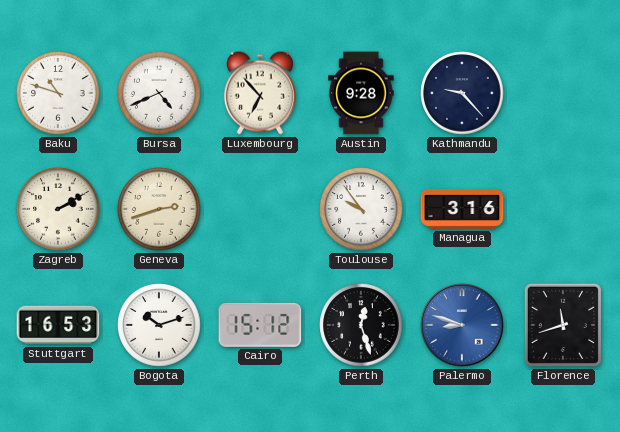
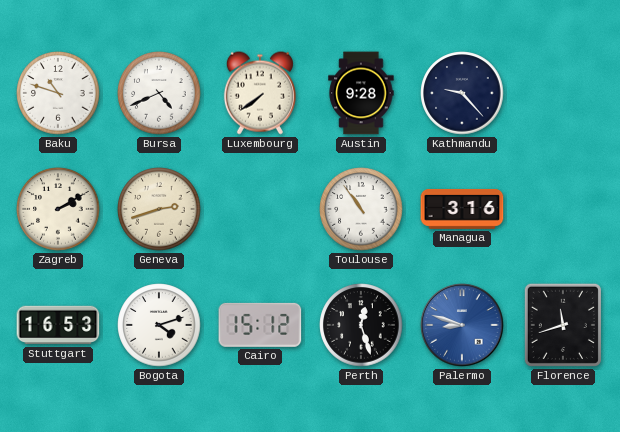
Luxembourg: 6:53 -> 7:39
Toulouse: 9:54 -> 10:54
Bogota: 10:12 -> 4:12
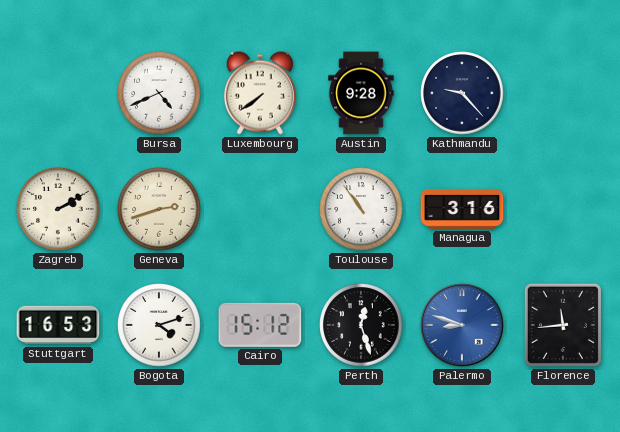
Baku: 10:48 -> none
Florence: 11:42 -> 11:44
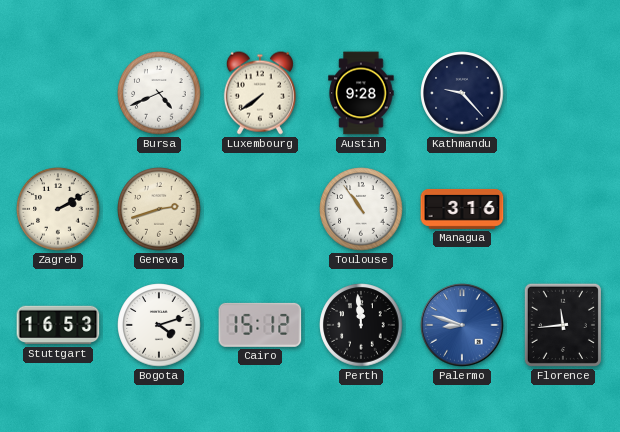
Perth: 12:27 -> 11:59
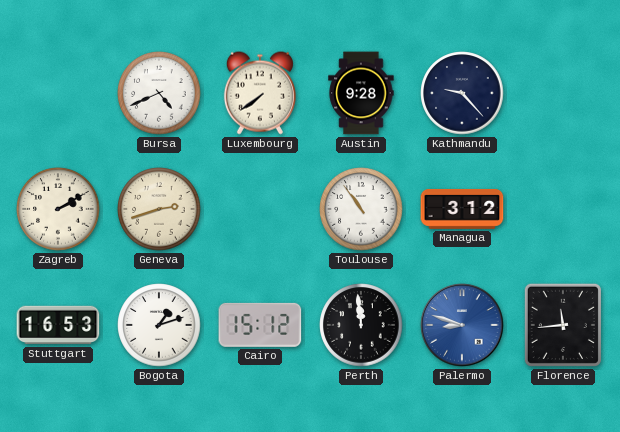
Managua: 3:16 -> 3:12
Bogota: 4:12 -> 1:12
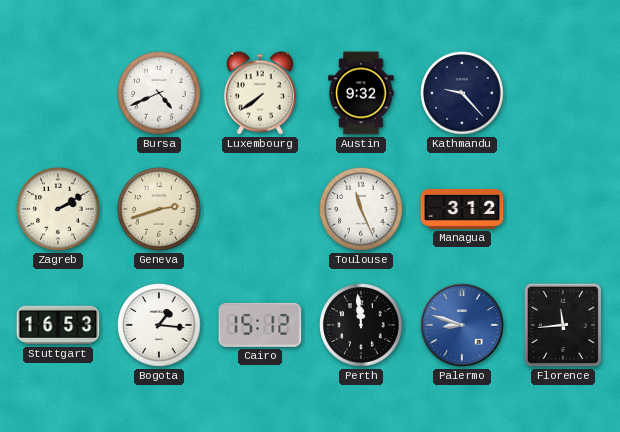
Austin: 9:28 -> 9:32
Toulouse: 10:54 -> 11:26
Bogota: 1:12 -> 1:16
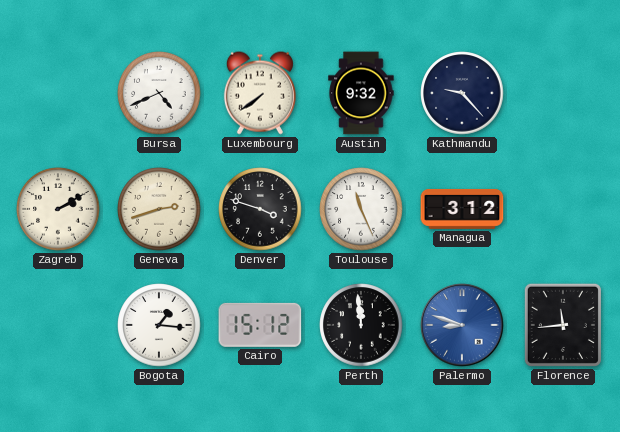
Denver: none -> 3:48
Stuttgart: 16:53 -> none
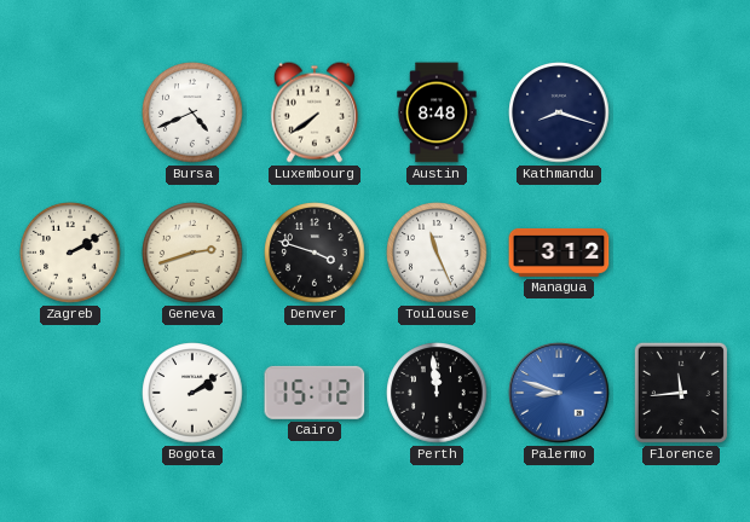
Austin: 9:32 -> 8:48
Kathmandu: 9:23 -> 8:18
Bogota: 1:16 -> 2:09
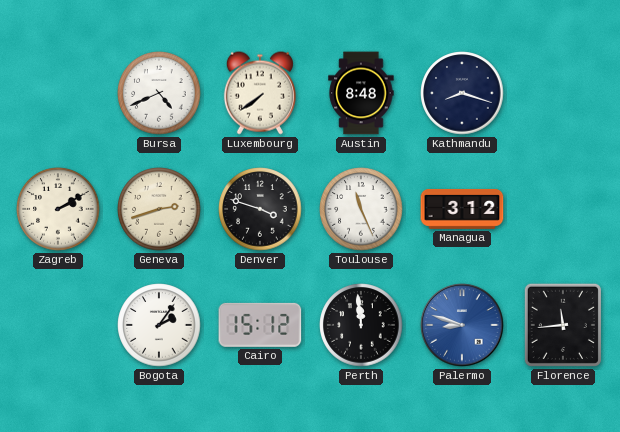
Bogota: 2:09 -> 2:06
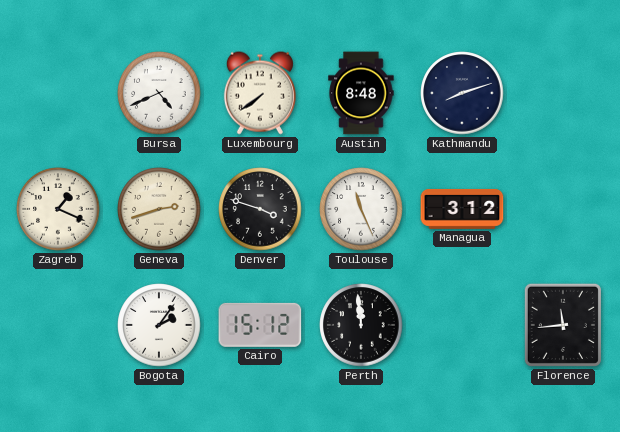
Kathmandu: 8:18 -> 8:12
Zagreb: 2:10 -> 1:19
Palermo: 8:48 -> none
